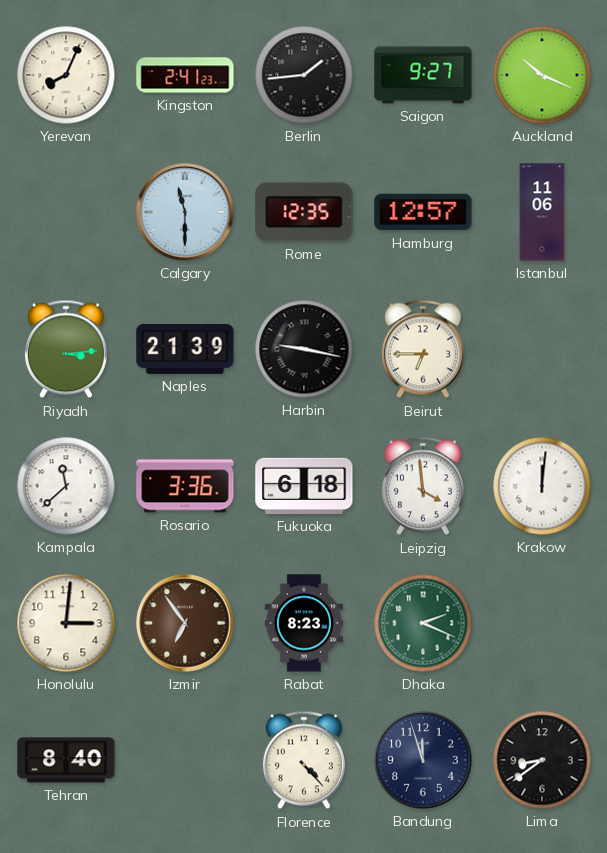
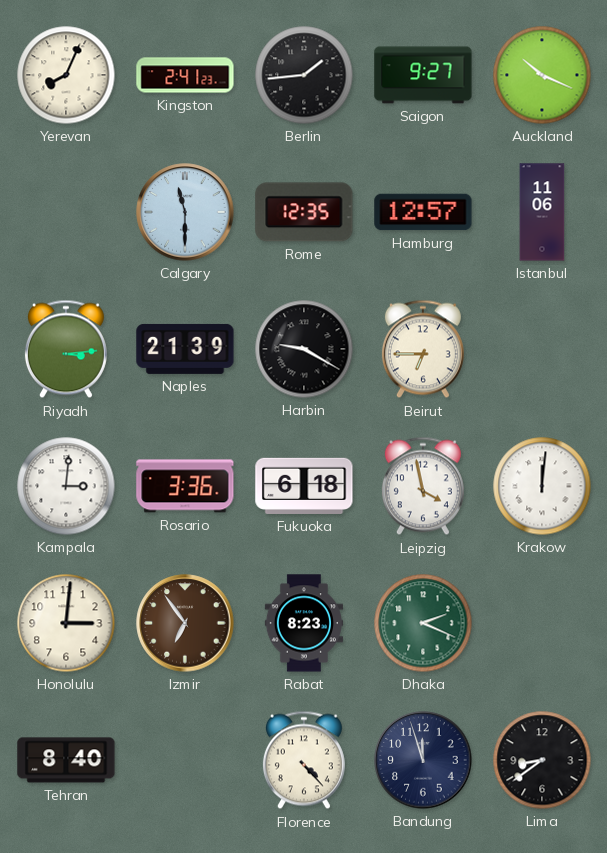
Harbin: 9:17 -> 9:20
Kampala: 11:38 -> 3:01
Leipzig: 3:59 -> 3:58
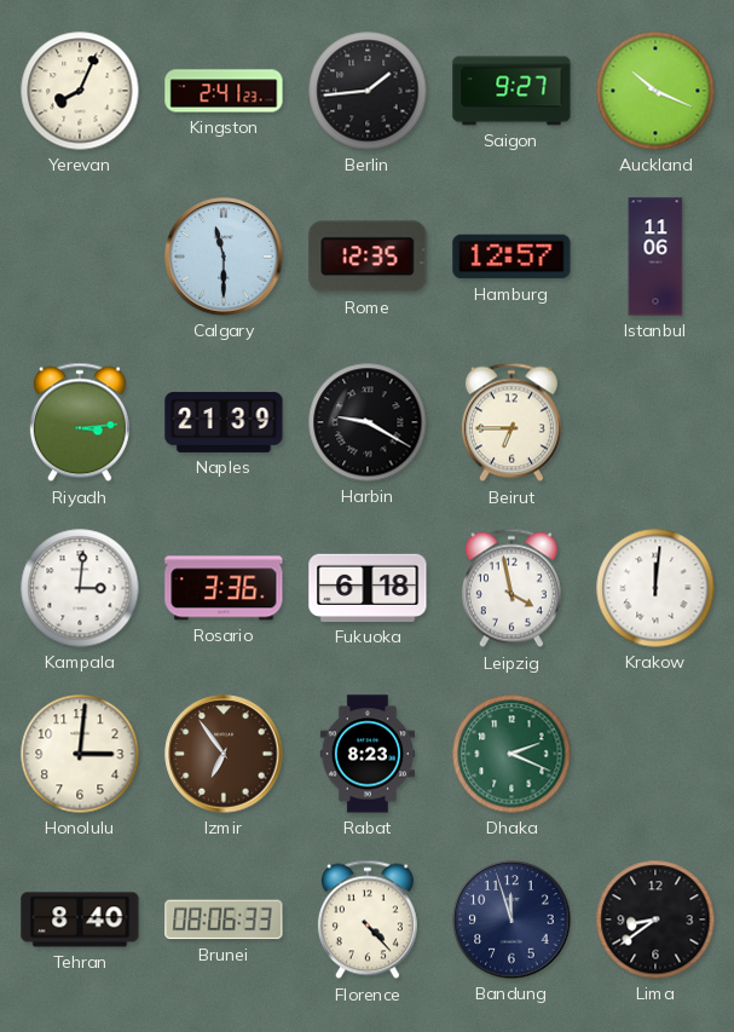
Brunei: none -> 08:06
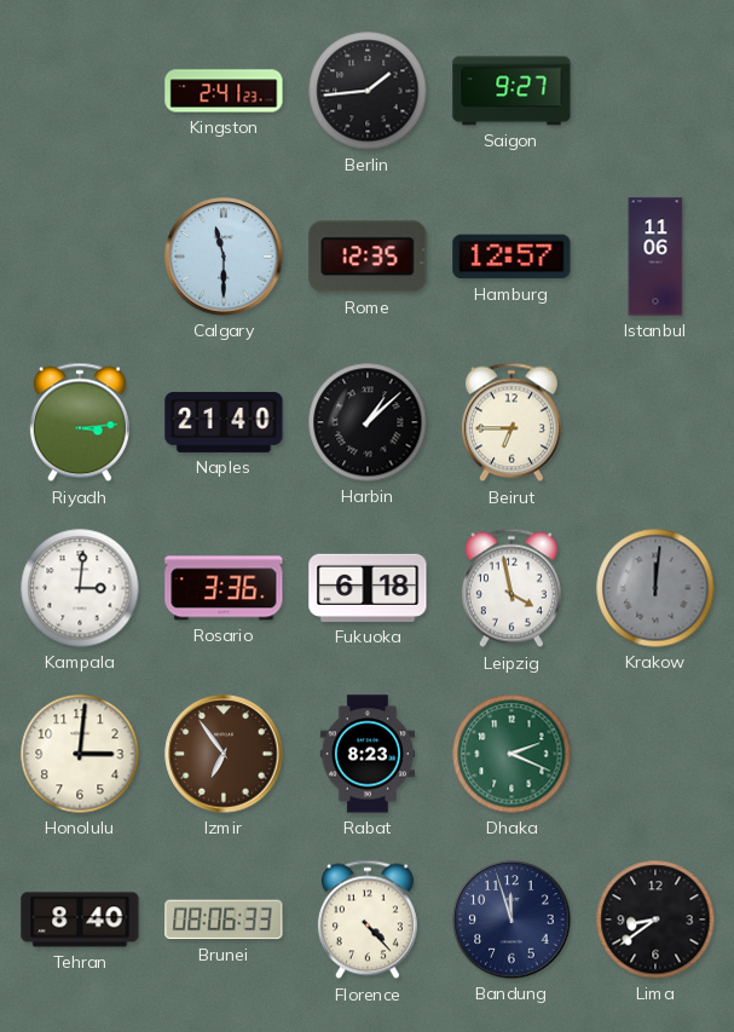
Yerevan: 8:04 -> none
Auckland: 10:19 -> none
Naples: 21:39 -> 21:40
Harbin: 9:20 -> 1:08
Krakow dial: white -> grey
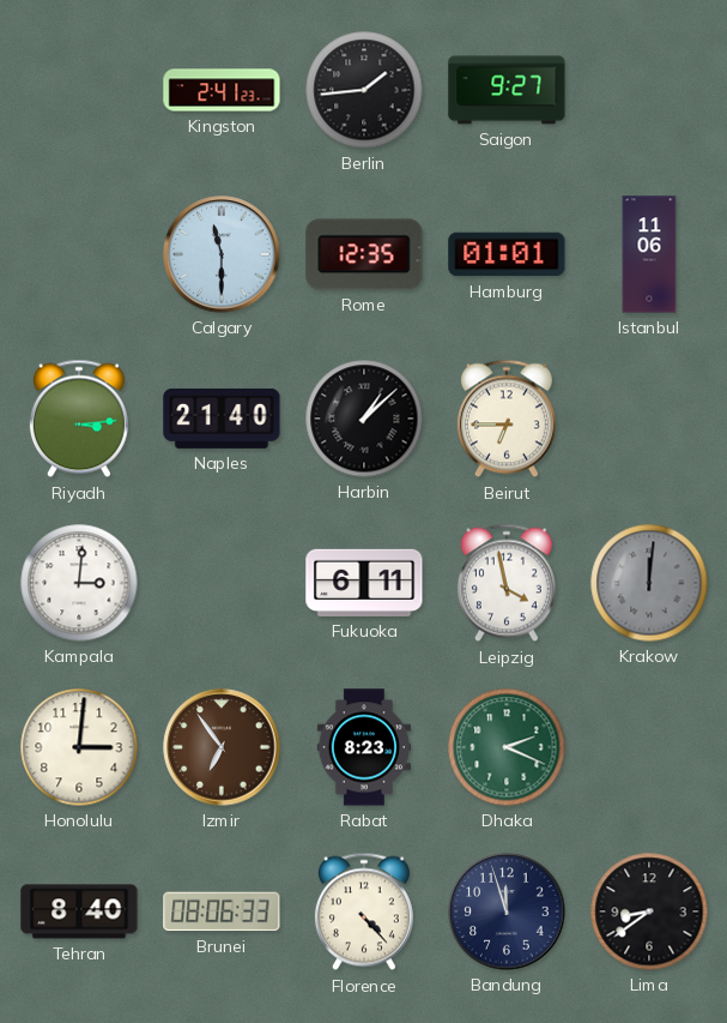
Hamburg: 12:57 -> 01:01
Rosario: 3:36 -> none
Fukuoka: 6:18 -> 6:11
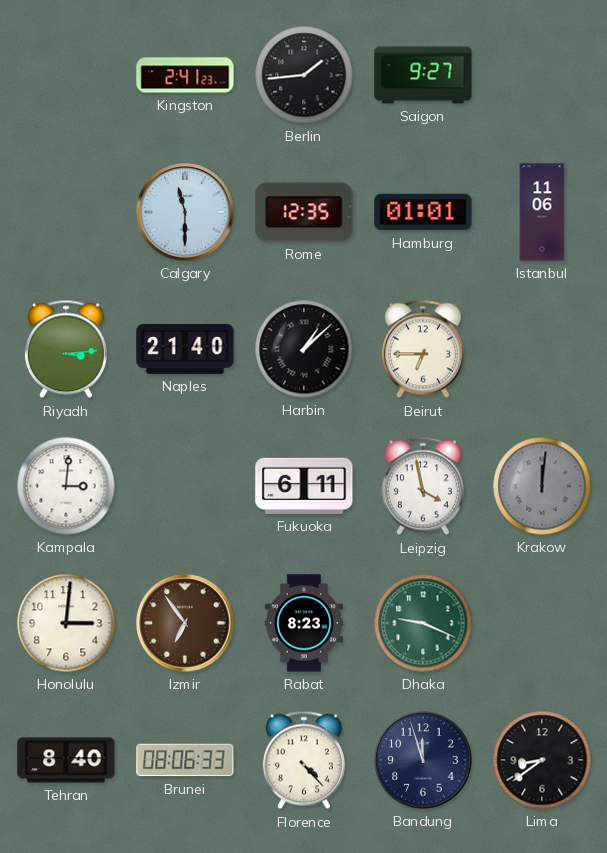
Dhaka: 2:19 -> 9:19
